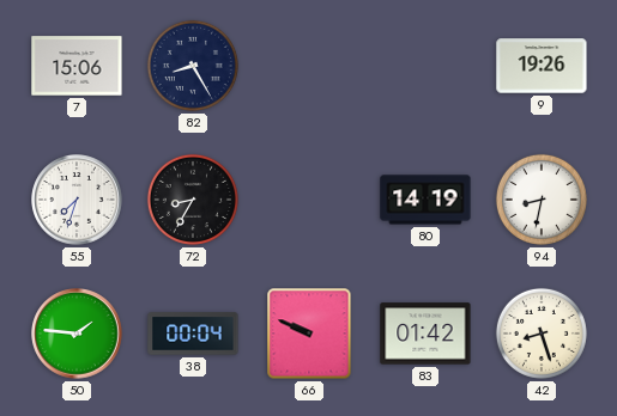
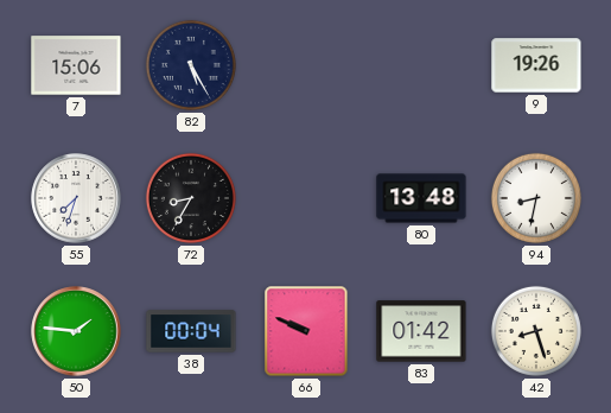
82: 8:25 -> 5:25
80: 14:19 -> 13:48
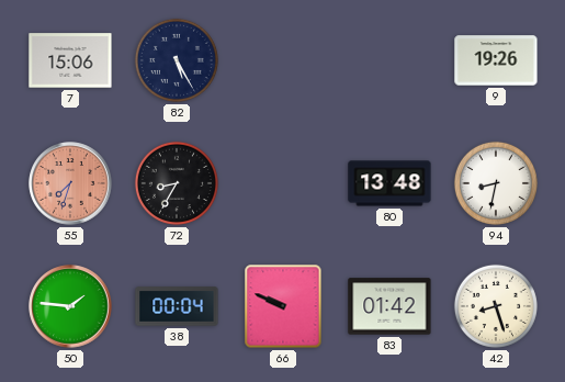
55 dial: white -> salmon
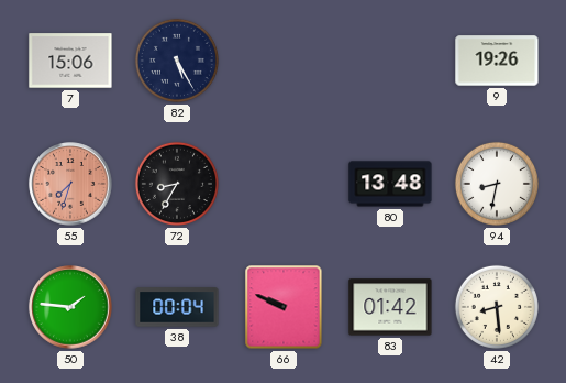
42: 8:27 -> 8:29
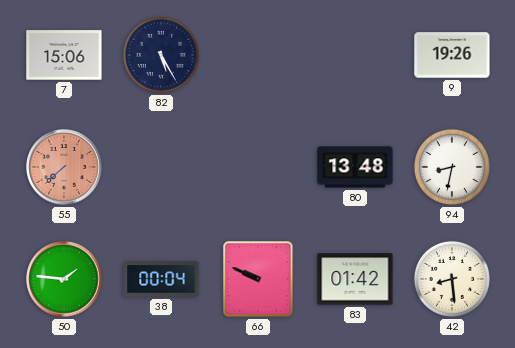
55: 7:33 -> 7:38
72: 8:35 -> none
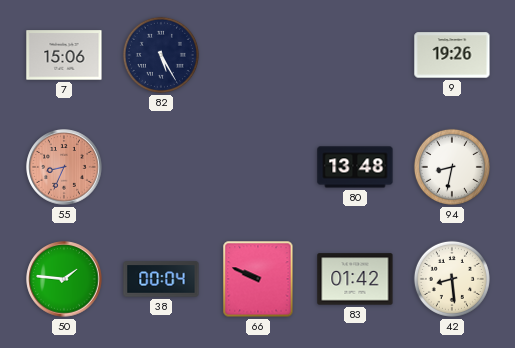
55: 7:38 -> 8:34
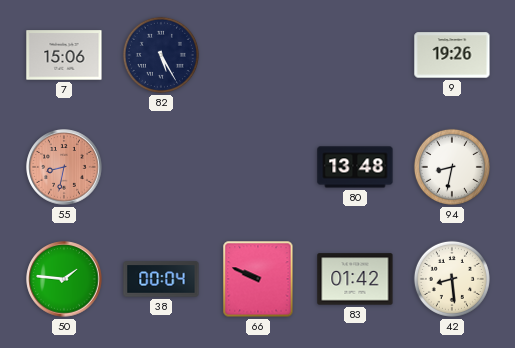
55: 8:34 -> 8:32
